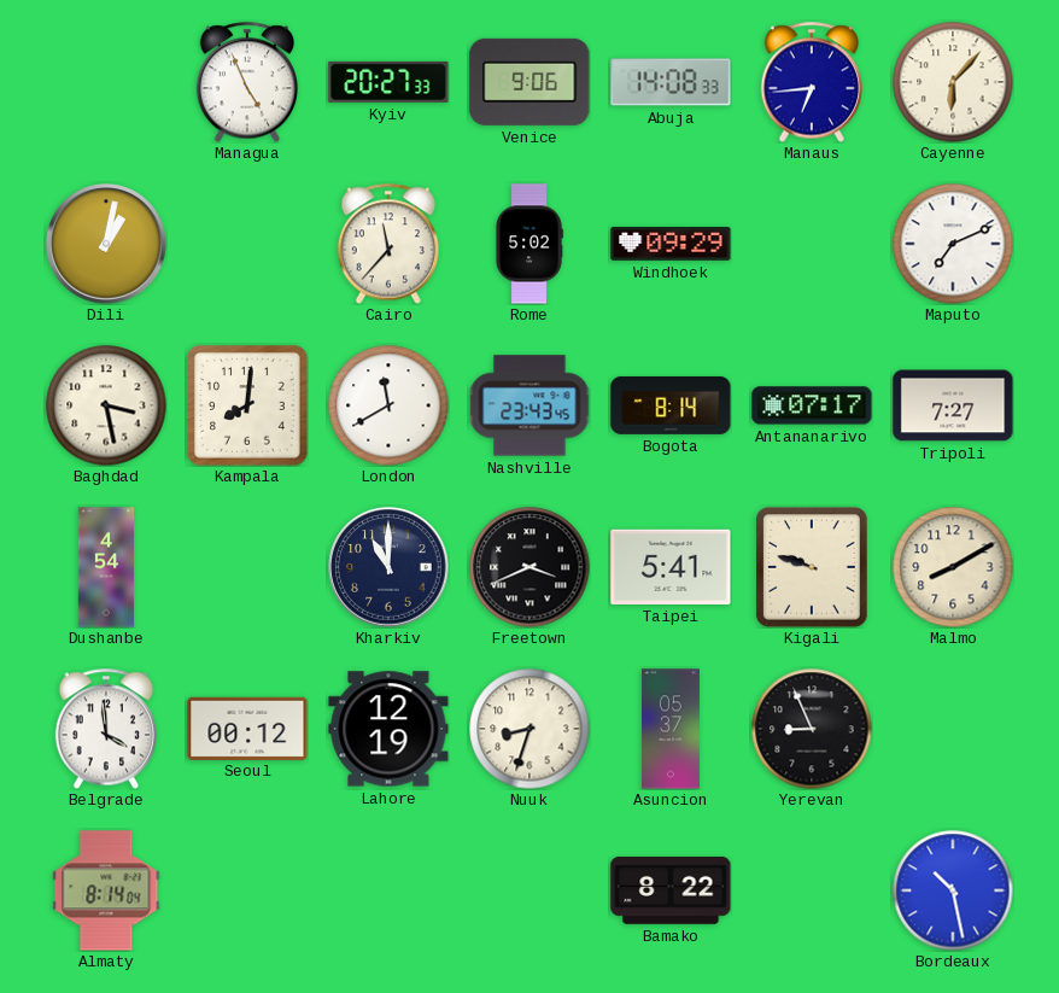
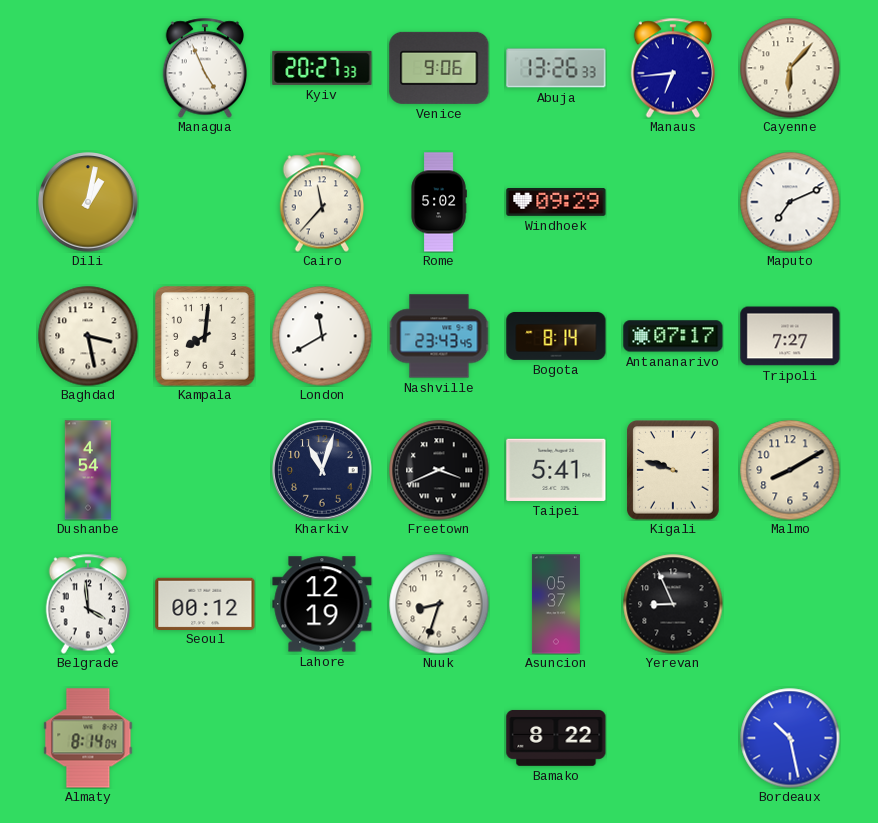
Abuja: 14:08 -> 13:26
Kharkiv: 11:00 -> 11:03
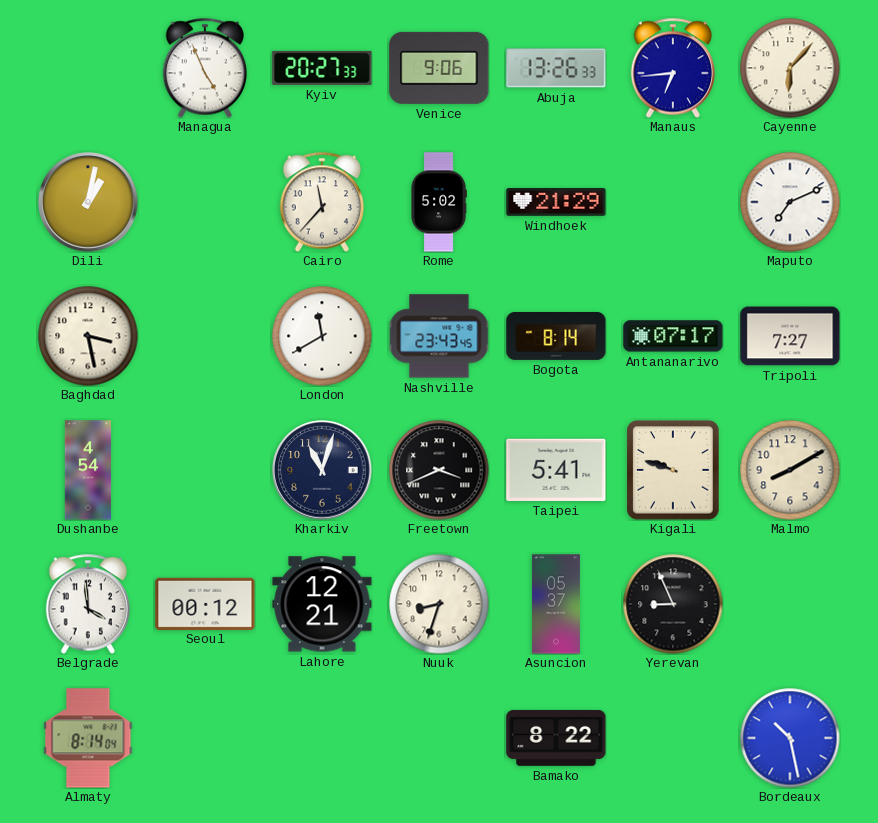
Windhoek: 09:29 -> 21:29
Kampala: 8:01 -> none
Lahore: 12:19 -> 12:21
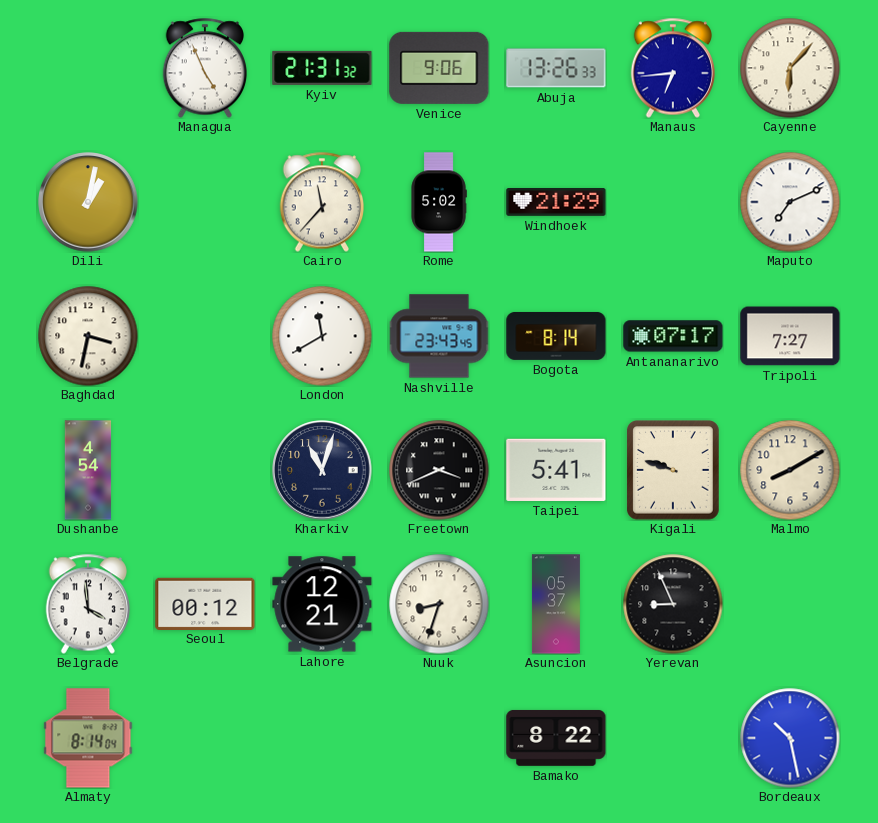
Kyiv: 20:27 -> 21:31
Baghdad: 3:28 -> 3:32
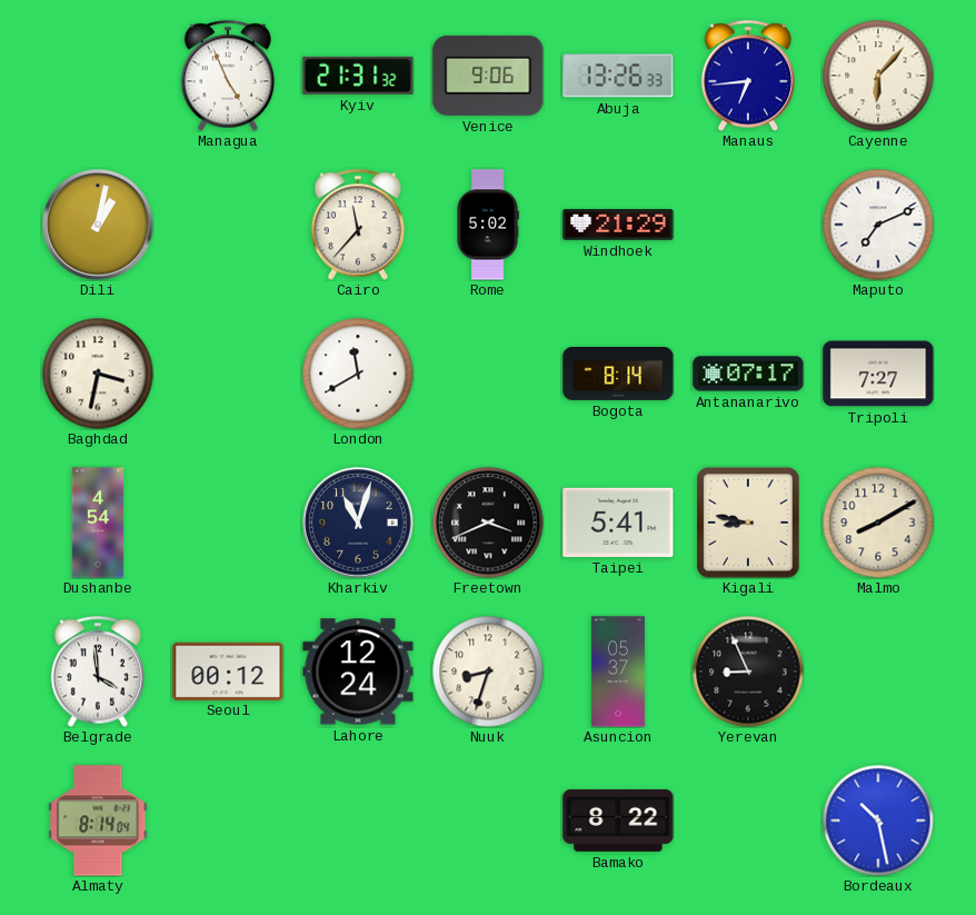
Nashville: 23:43 -> none
Kigali: 9:48 -> 8:47
Lahore: 12:21 -> 12:24
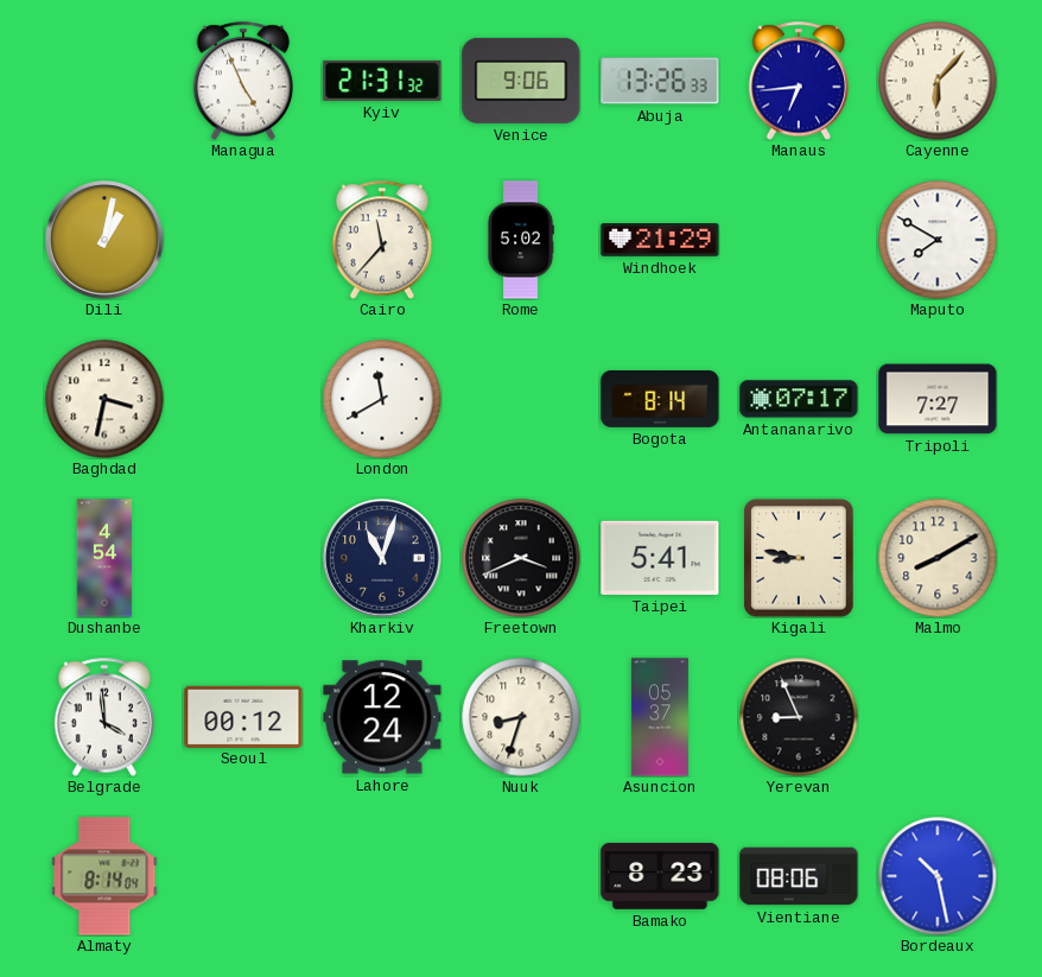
Maputo: 7:11 -> 7:50
Bamako: 8:22 -> 8:23
Vientiane: none -> 08:06
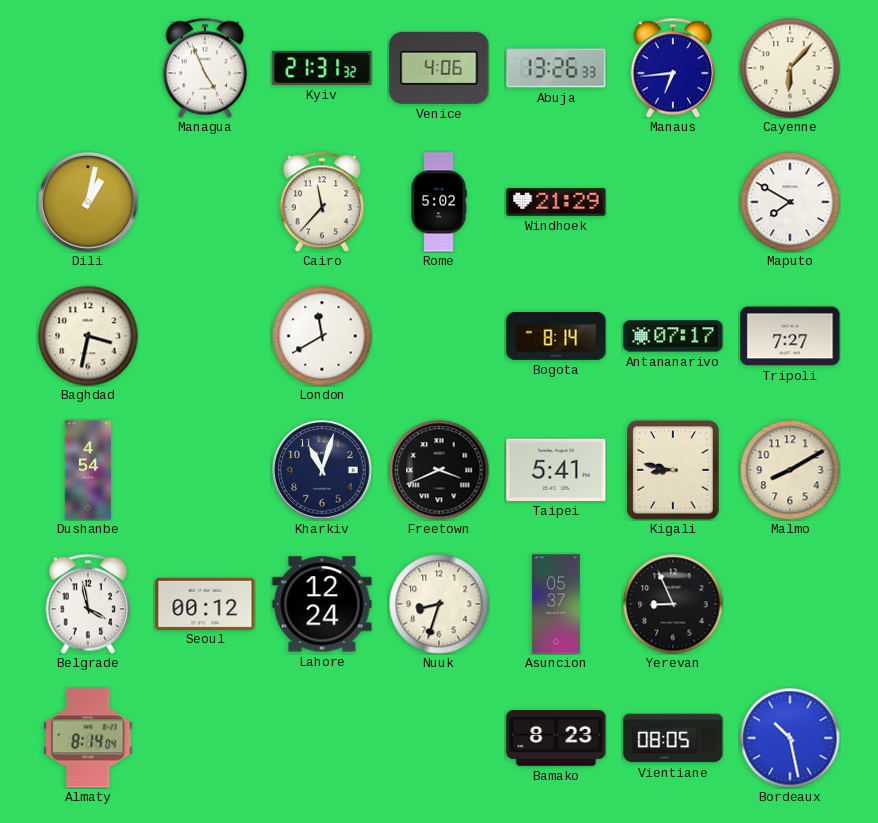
Venice: 9:06 -> 4:06
Belgrade: 3:59 -> 3:58
Vientiane: 08:06 -> 08:05
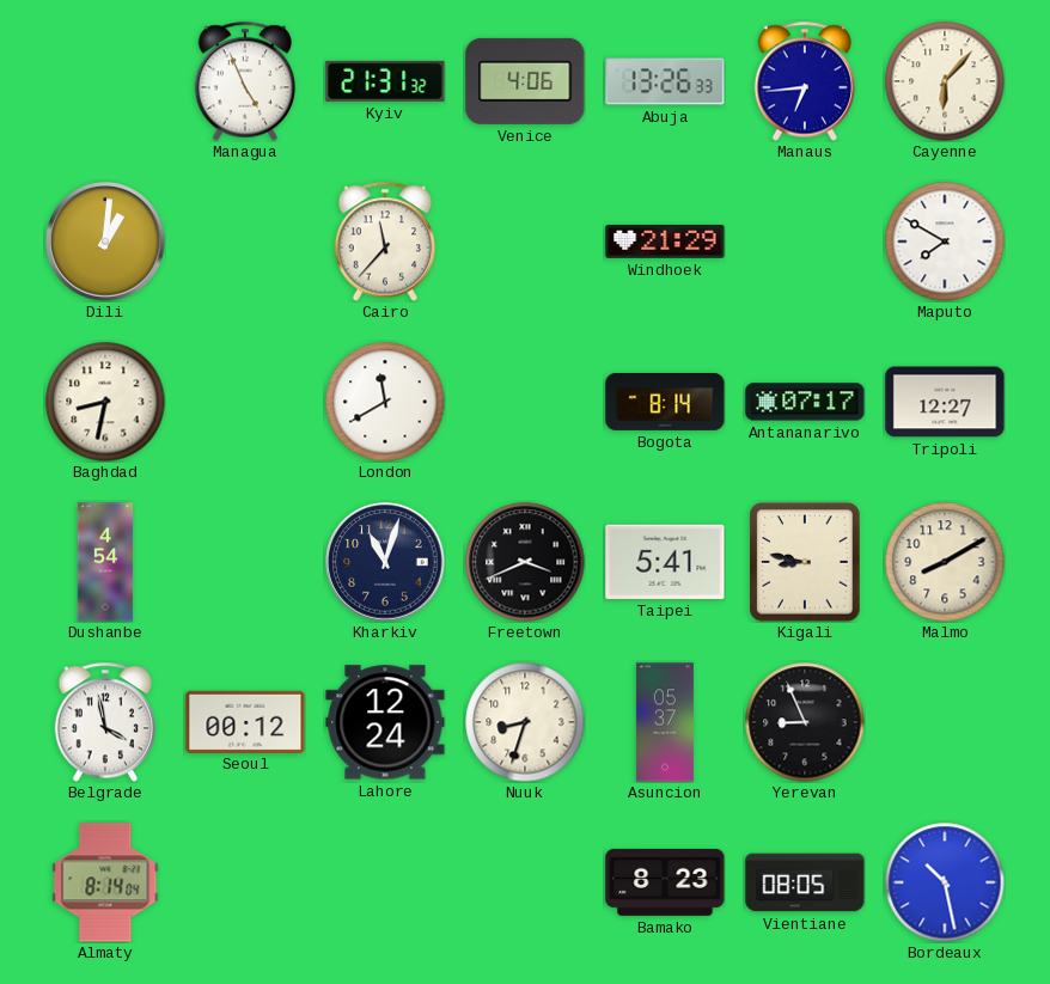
Dili: 1:02 -> 1:01
Rome: 5:02 -> none
Baghdad: 3:32 -> 8:32
Tripoli: 7:27 -> 12:27
